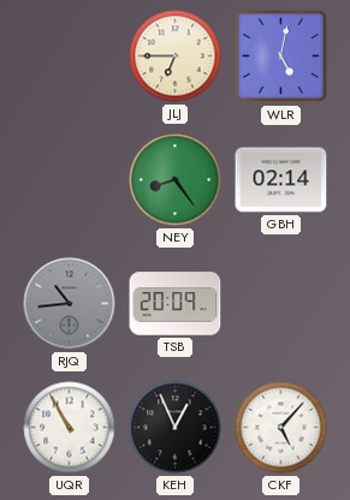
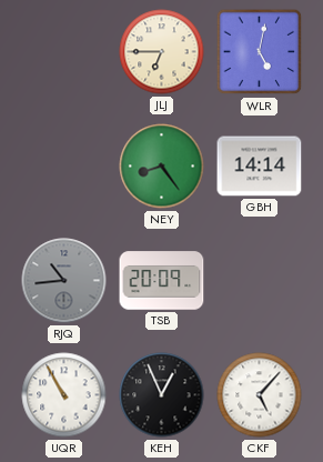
GBH: 02:14 -> 14:14
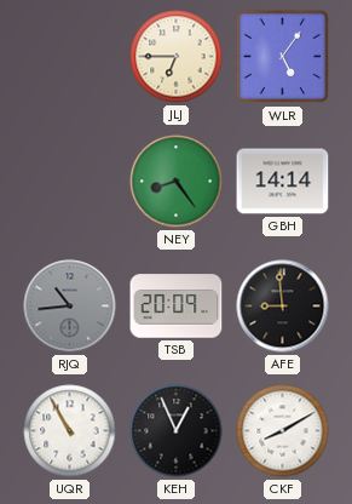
WLR: 5:02 -> 5:06
AFE: none -> 8:59
CKF: 5:07 -> 8:10
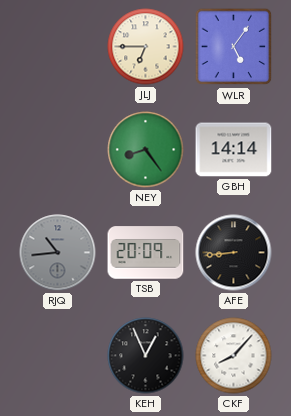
AFE: 8:59 -> 8:44
UQR: 10:55 -> none
CKF: 8:10 -> 8:07
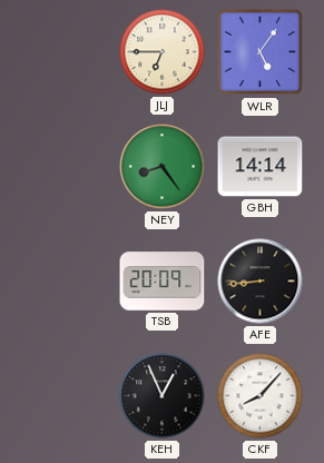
RJQ: 10:44 -> none
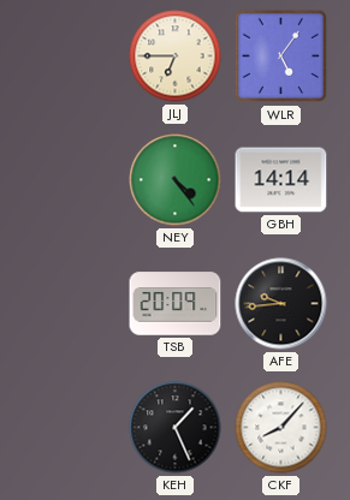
NEY: 8:24 -> 4:24
AFE: 8:44 -> 9:44
KEH: 12:56 -> 1:26
